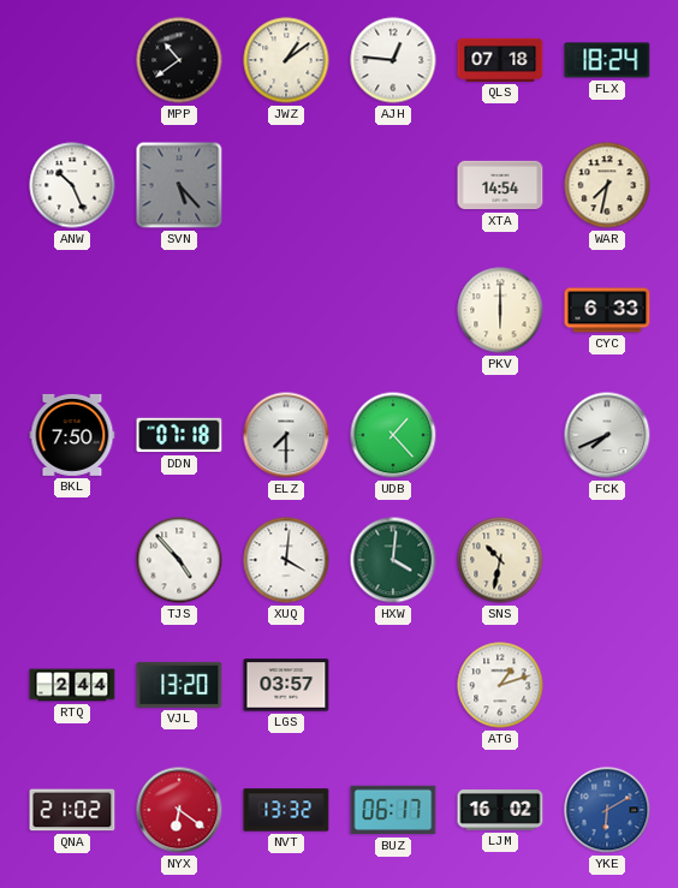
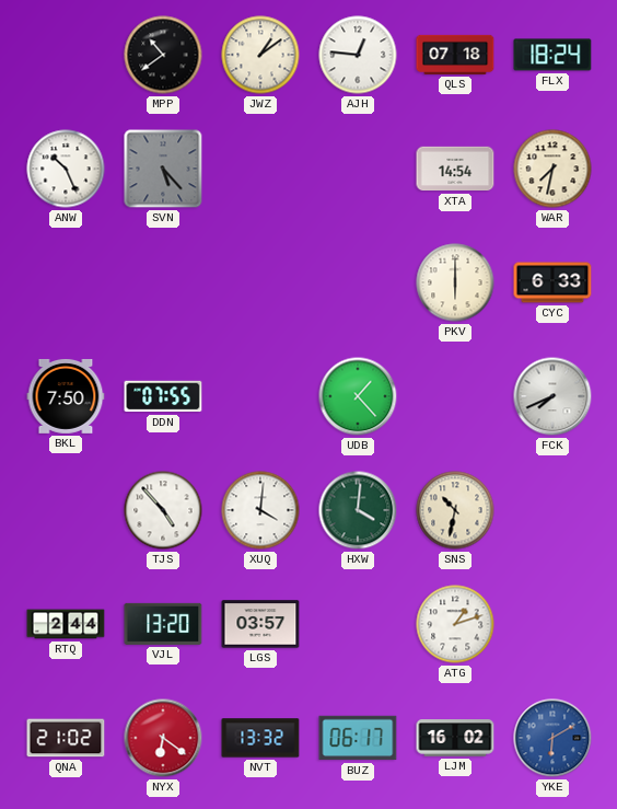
DDN: 07:18 -> 07:55
ELZ: 7:30 -> none
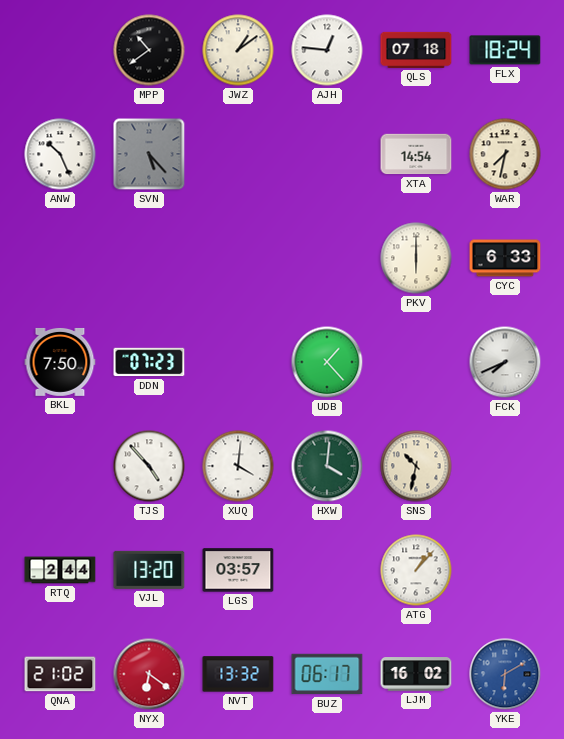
DDN: 07:55 -> 07:23
ATG: 1:12 -> 1:07
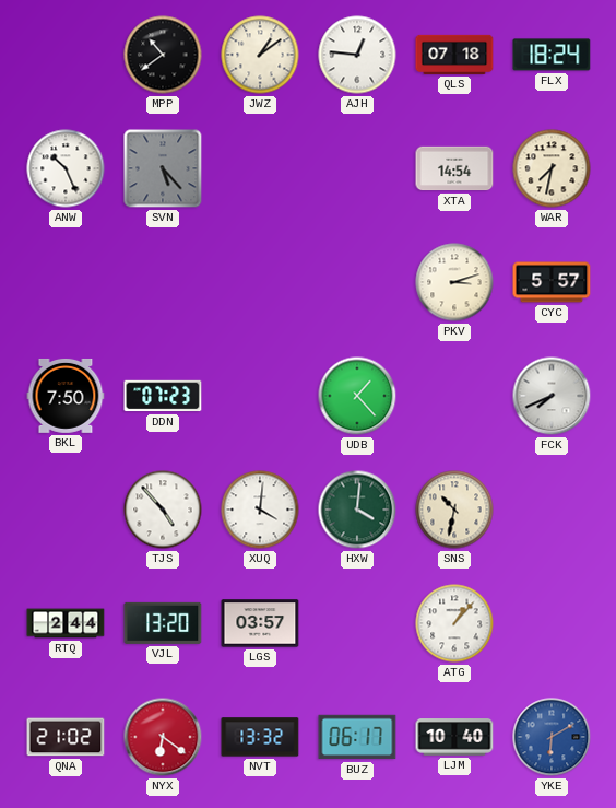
PKV: 6:00 -> 3:12
CYC: 6:33 -> 5:57
LJM: 16:02 -> 10:40
